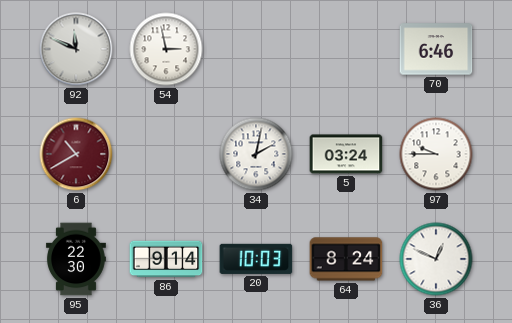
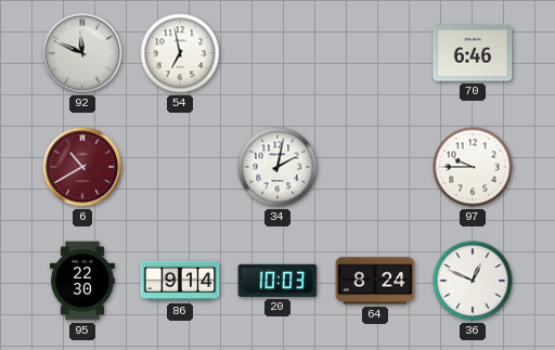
54: 2:58 -> 6:58
5: 03:24 -> none
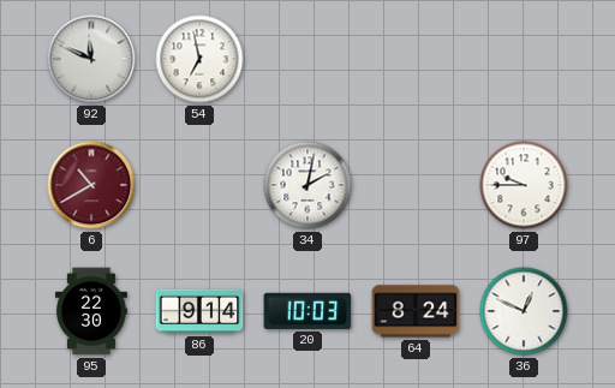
70: 6:46 -> none
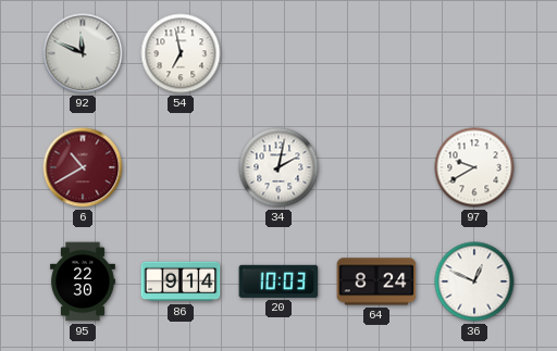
97: 9:45 -> 9:40
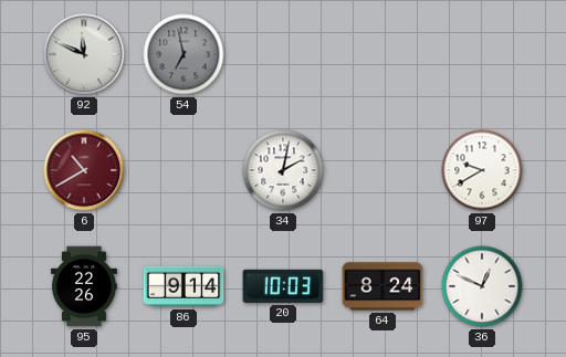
54 dial: white -> grey
95: 22:30 -> 22:26
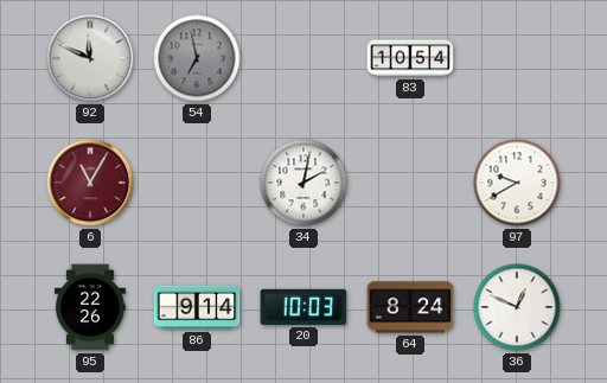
83: none -> 10:54
6: 10:40 -> 11:05
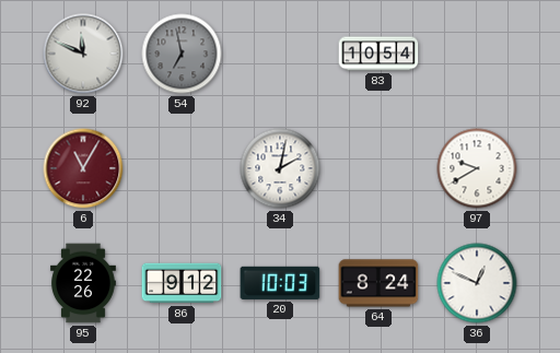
86: 9:14 -> 9:12
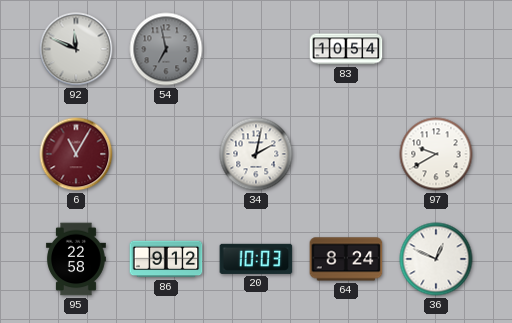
95: 22:26 -> 22:58
